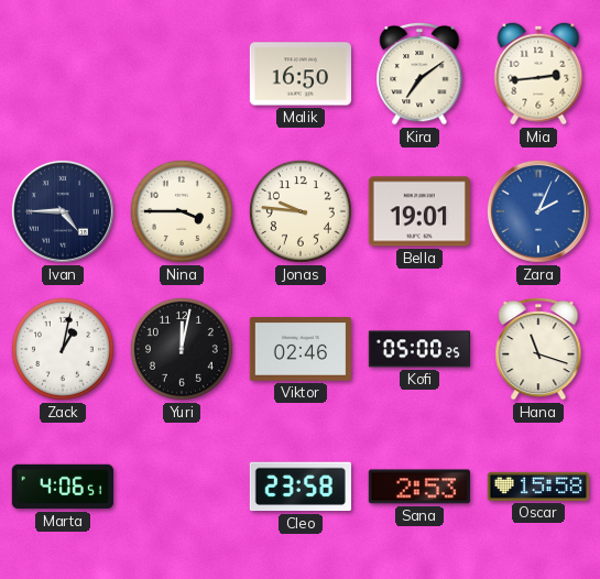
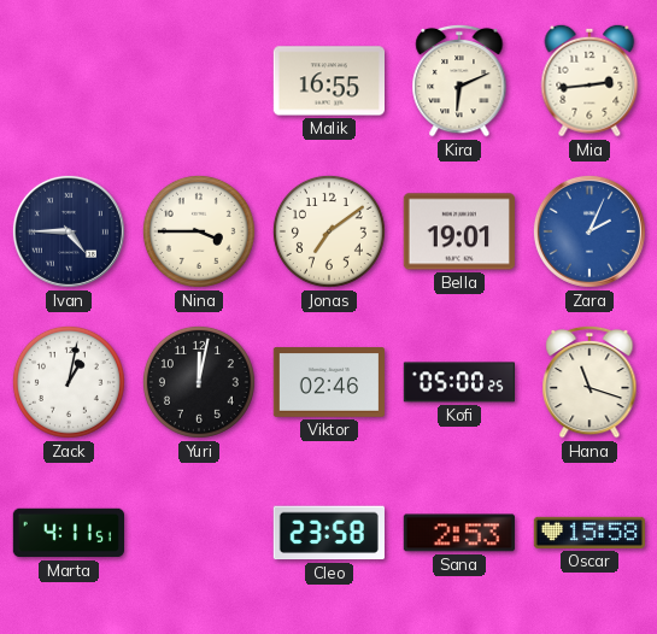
Malik: 16:50 -> 16:55
Kira: 7:09 -> 6:11
Jonas: 9:46 -> 7:09
Marta: 4:06 -> 4:11
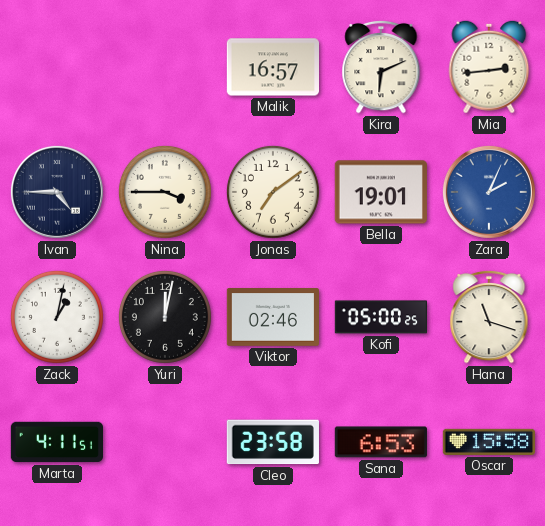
Malik: 16:55 -> 16:57
Sana: 2:53 -> 6:53
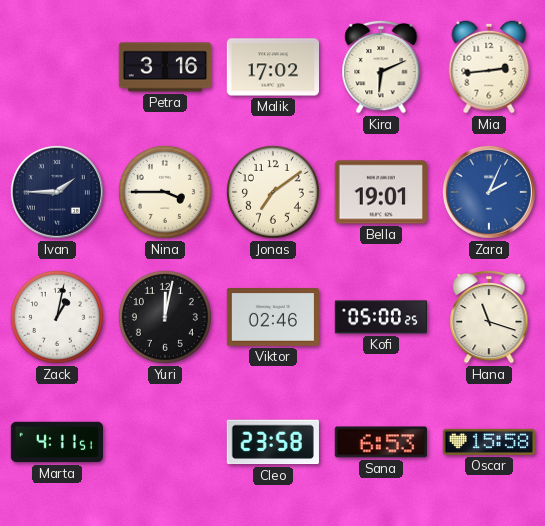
Petra: none -> 3:16
Malik: 16:57 -> 17:02
Ivan: 4:45 -> 1:45
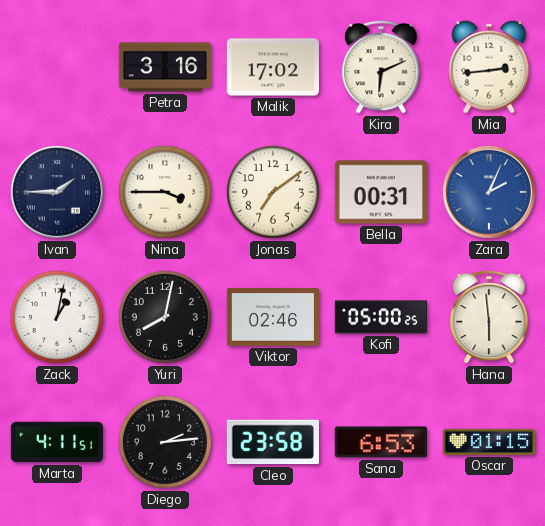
Bella: 19:01 -> 00:31
Yuri: 12:02 -> 8:02
Hana: 11:18 -> 5:59
Diego: none -> 2:14
Oscar: 15:58 -> 01:15
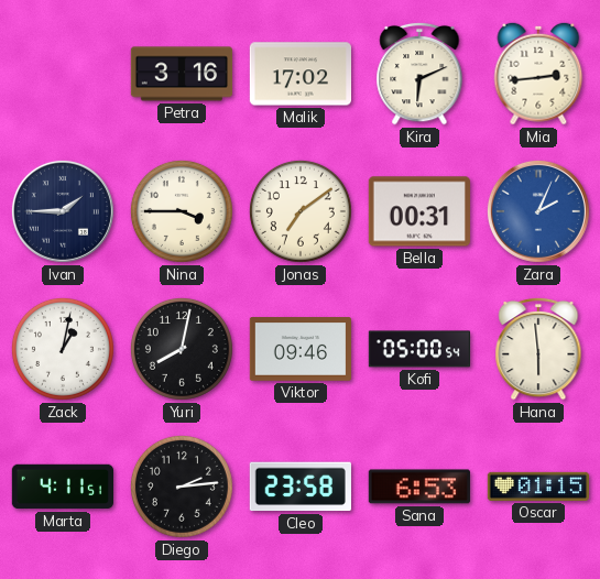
Viktor: 02:46 -> 09:46
Kofi: 05:00:25 -> 05:00:54
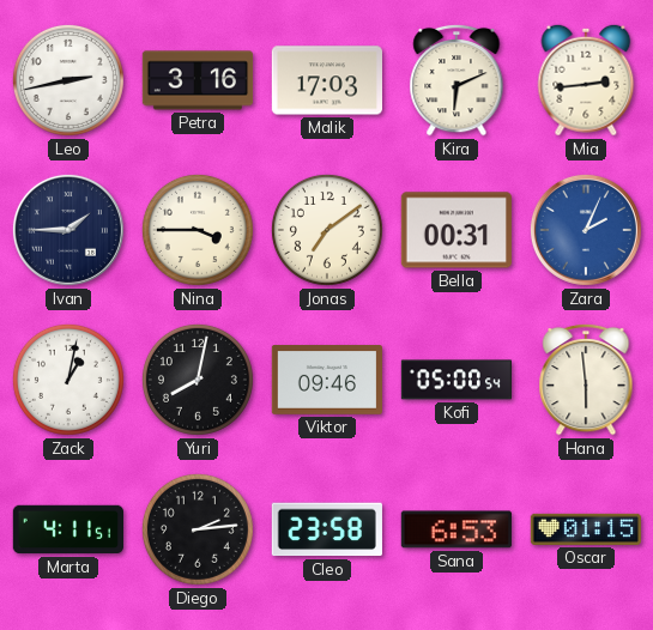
Leo: none -> 2:43
Malik: 17:02 -> 17:03
